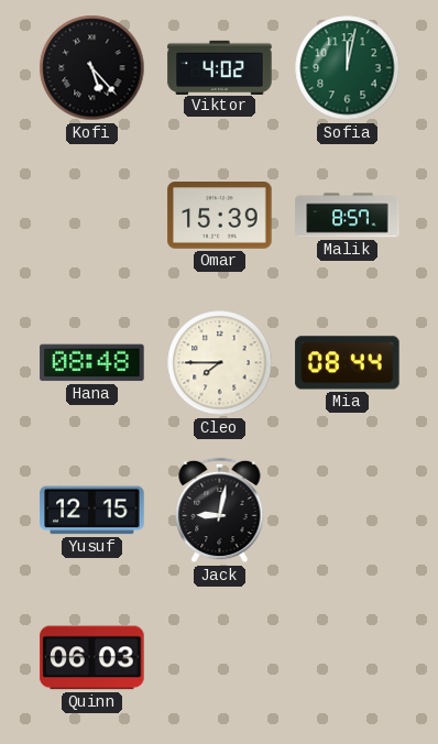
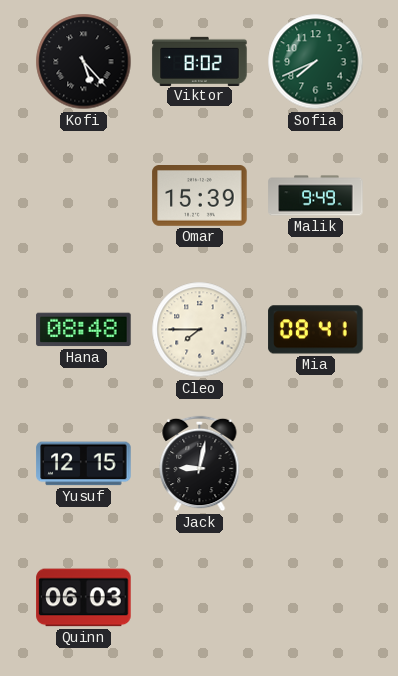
Viktor: 4:02 -> 8:02
Sofia: 12:02 -> 7:41
Malik: 8:57 -> 9:49
Mia: 08:44 -> 08:41
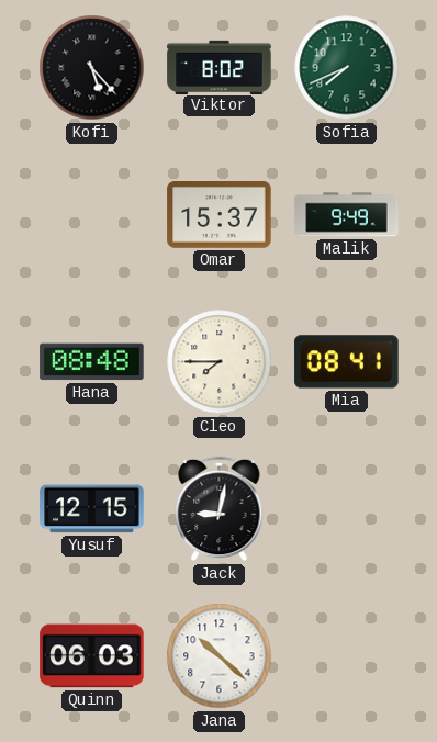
Omar: 15:39 -> 15:37
Jana: none -> 10:22
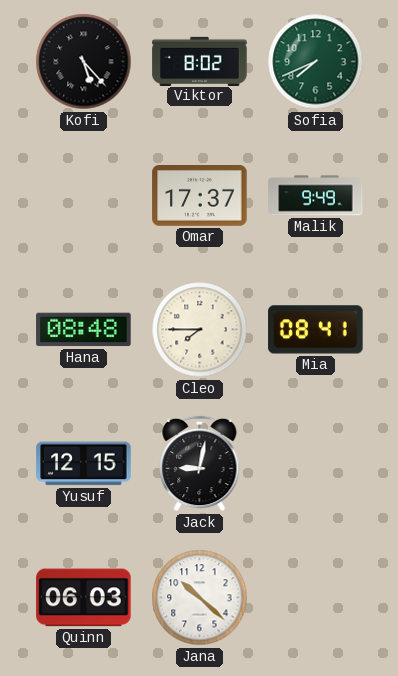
Omar: 15:37 -> 17:37
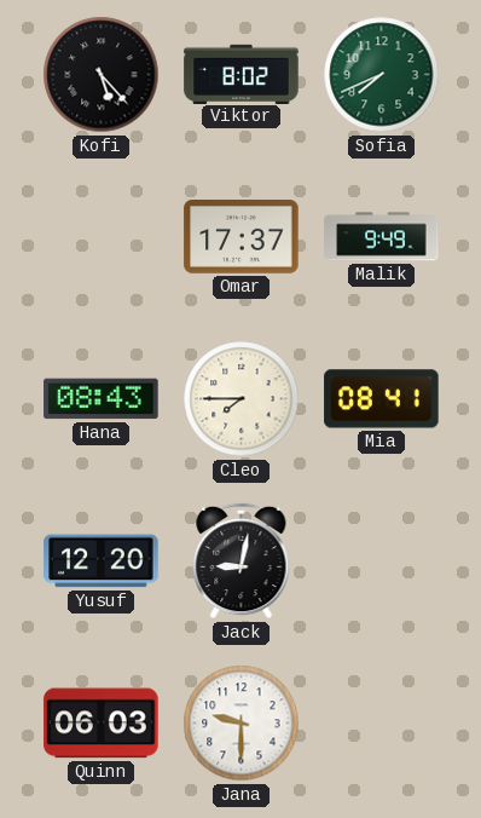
Hana: 08:48 -> 08:43
Yusuf: 12:15 -> 12:20
Jana: 10:22 -> 9:30
